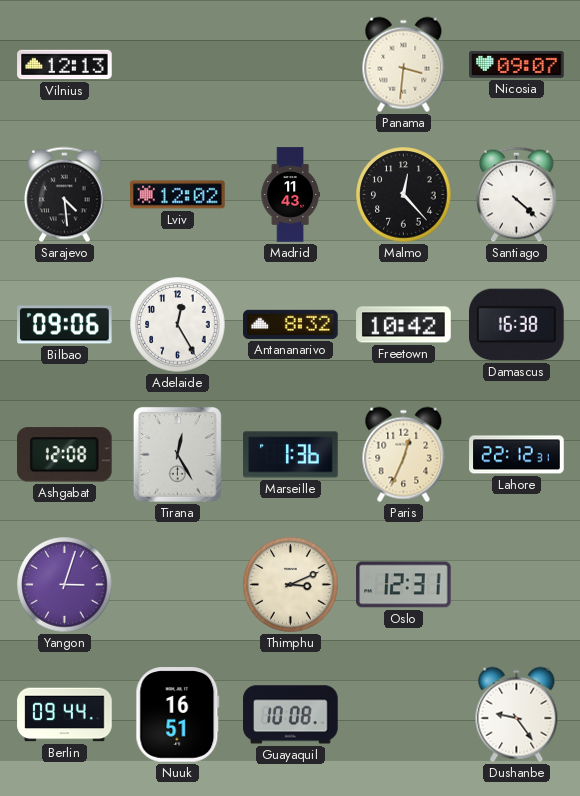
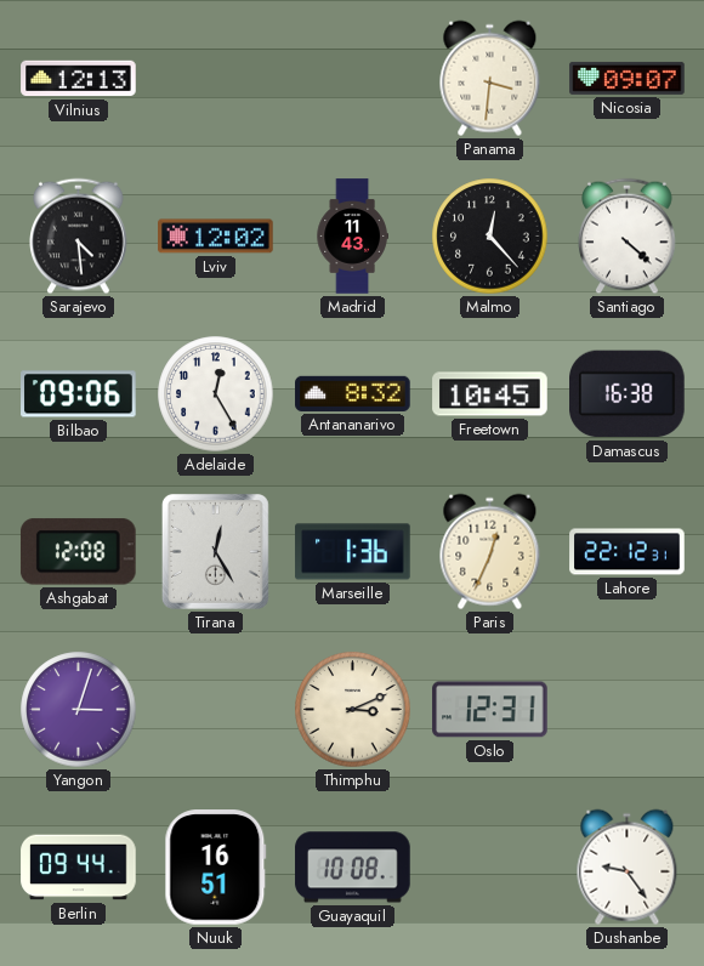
Freetown: 10:42 -> 10:45
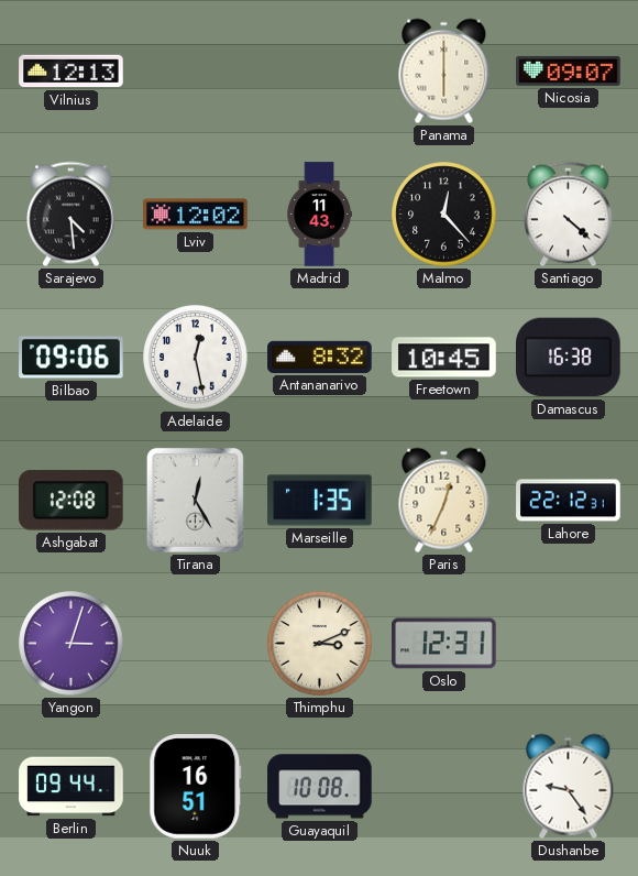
Panama: 3:31 -> 6:00
Adelaide: 12:25 -> 12:28
Marseille: 1:36 -> 1:35
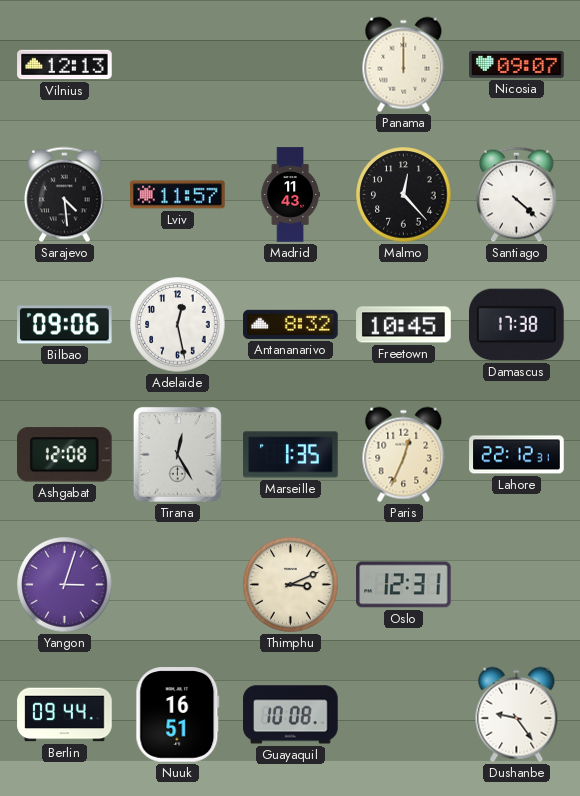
Panama: 6:00 -> 12:00
Lviv: 12:02 -> 11:57
Damascus: 16:38 -> 17:38
